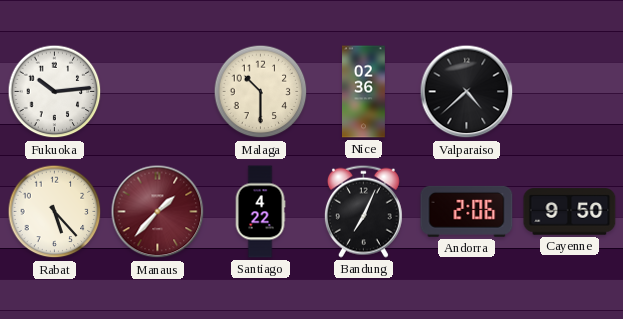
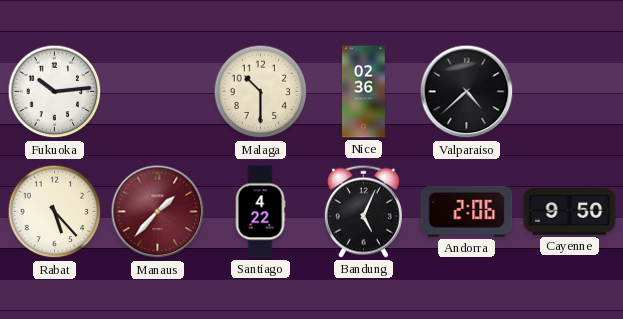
Bandung: 7:04 -> 5:04
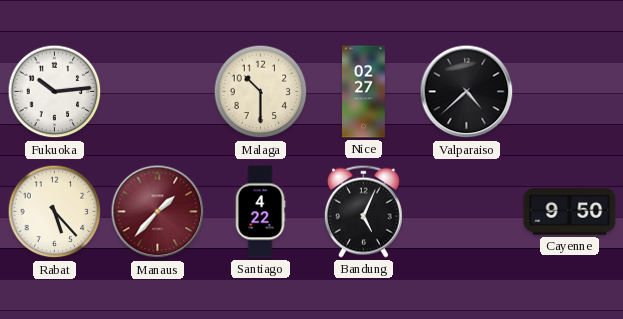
Nice: 02:36 -> 02:27
Andorra: 2:06 -> none
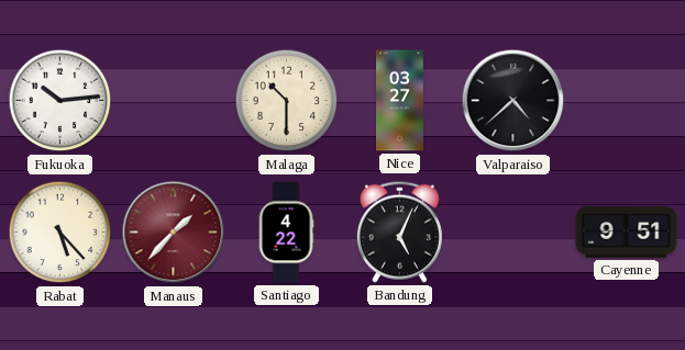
Nice: 02:27 -> 03:27
Cayenne: 9:50 -> 9:51
